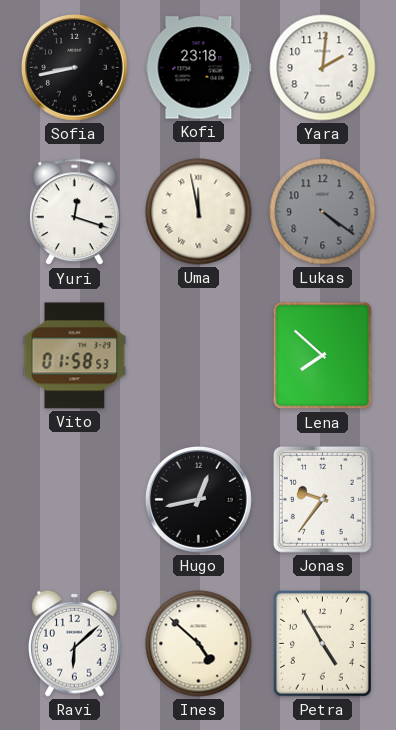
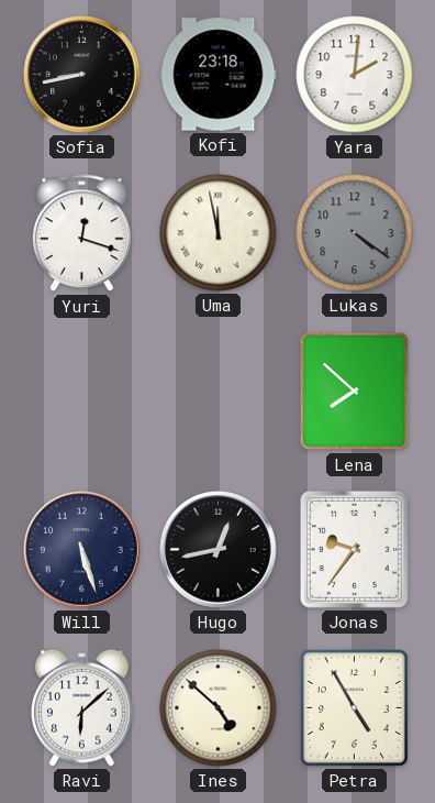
Vito: 01:58 -> none
Will: none -> 5:27
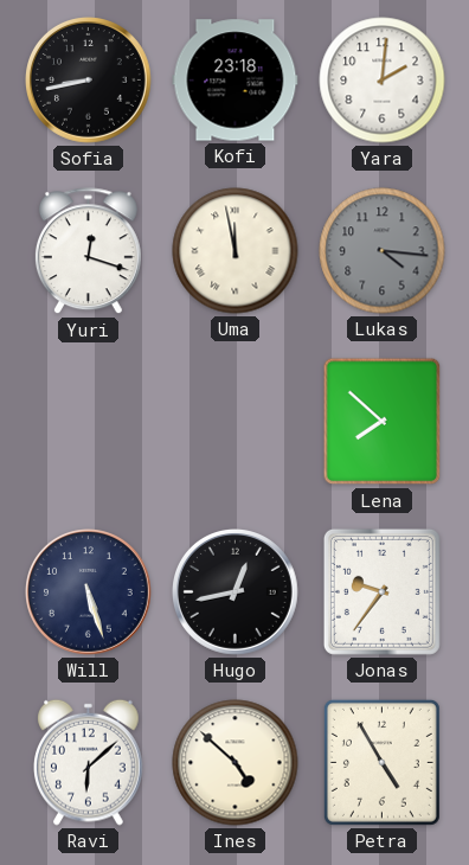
Lukas: 4:21 -> 4:16
